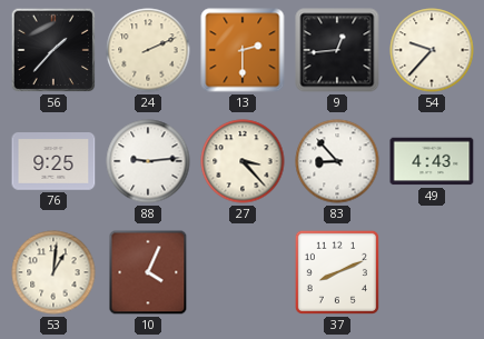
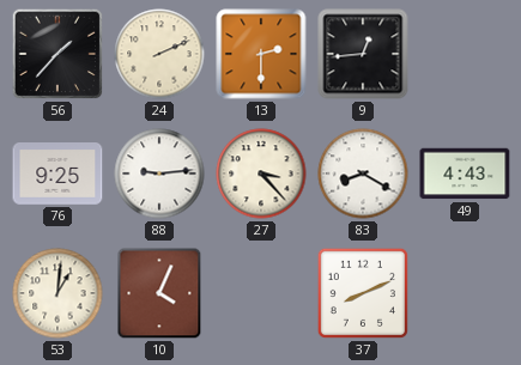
54: 9:37 -> none
83: 8:53 -> 8:20
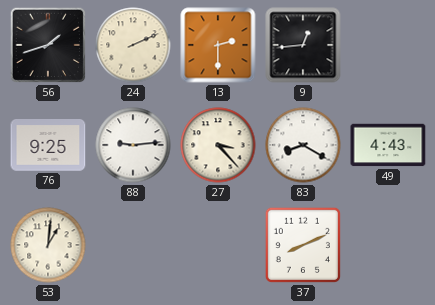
56: 1:37 -> 1:42
10: 4:04 -> none
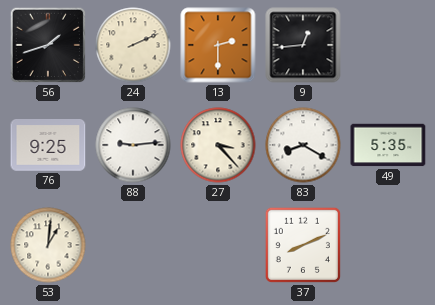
49: 4:43 -> 5:35
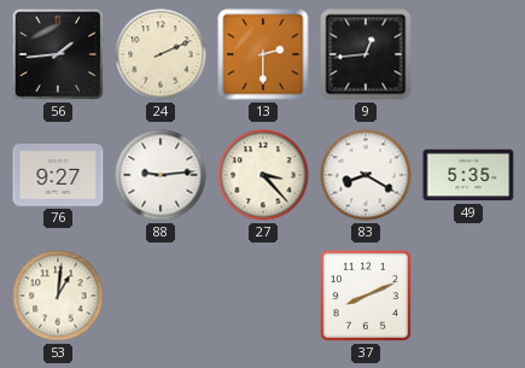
56: 1:42 -> 1:44
76: 9:25 -> 9:27
